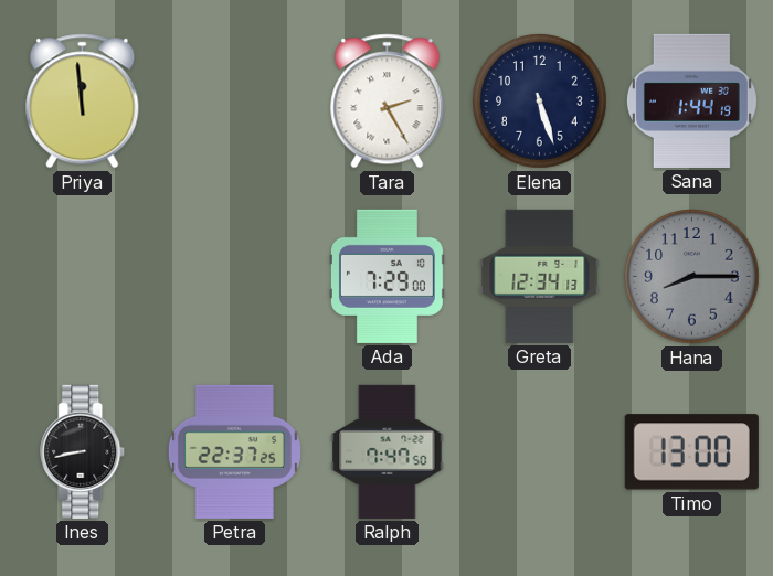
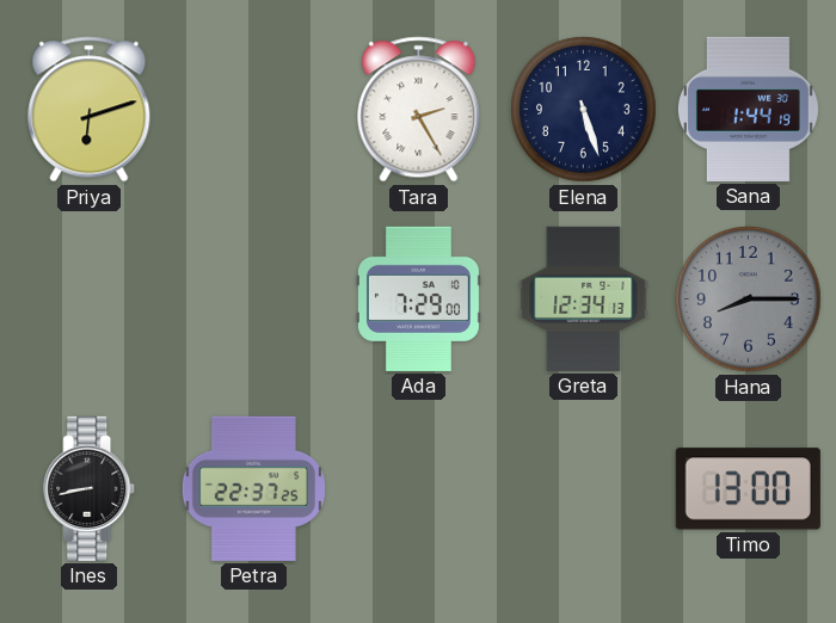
Priya: 11:59 -> 6:12
Ralph: 7:47 -> none
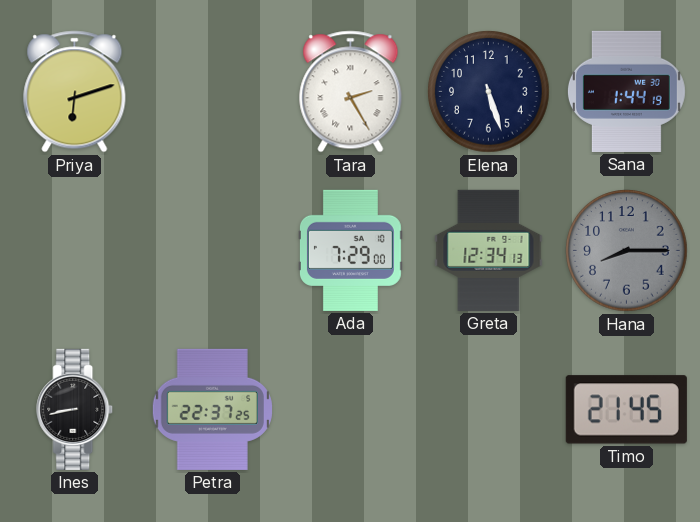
Timo: 13:00 -> 21:45
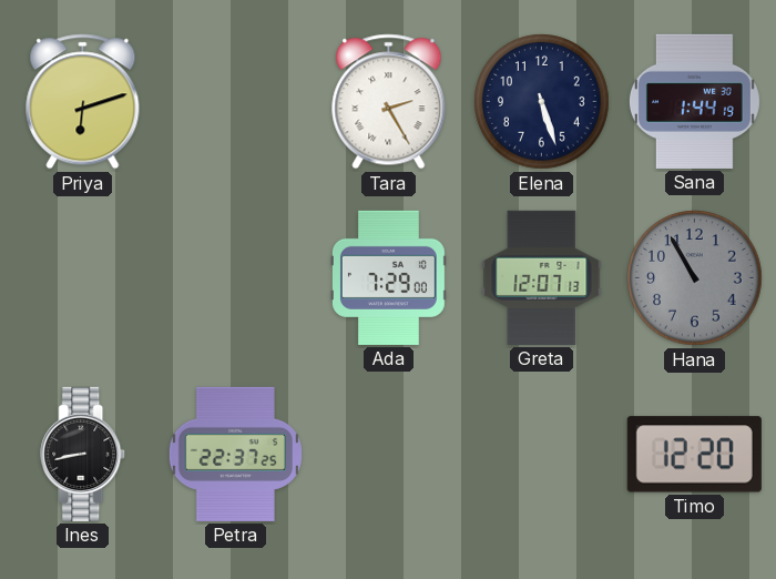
Greta: 12:34 -> 12:07
Hana: 8:15 -> 10:55
Timo: 21:45 -> 12:20
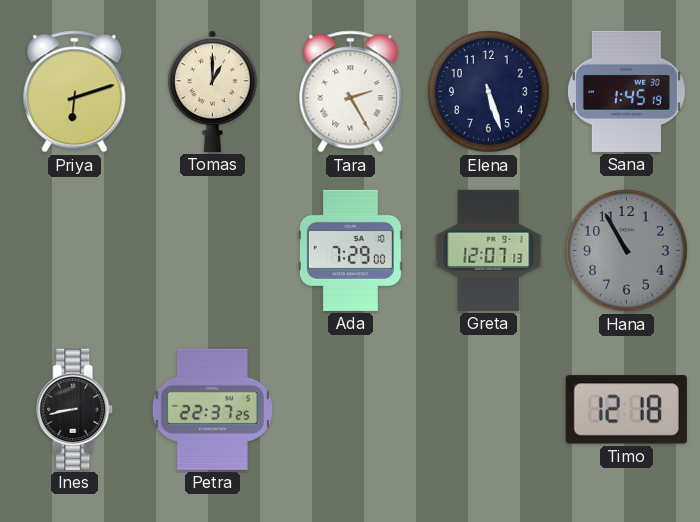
Tomas: none -> 1:00
Sana: 1:44 -> 1:45
Timo: 12:20 -> 12:18
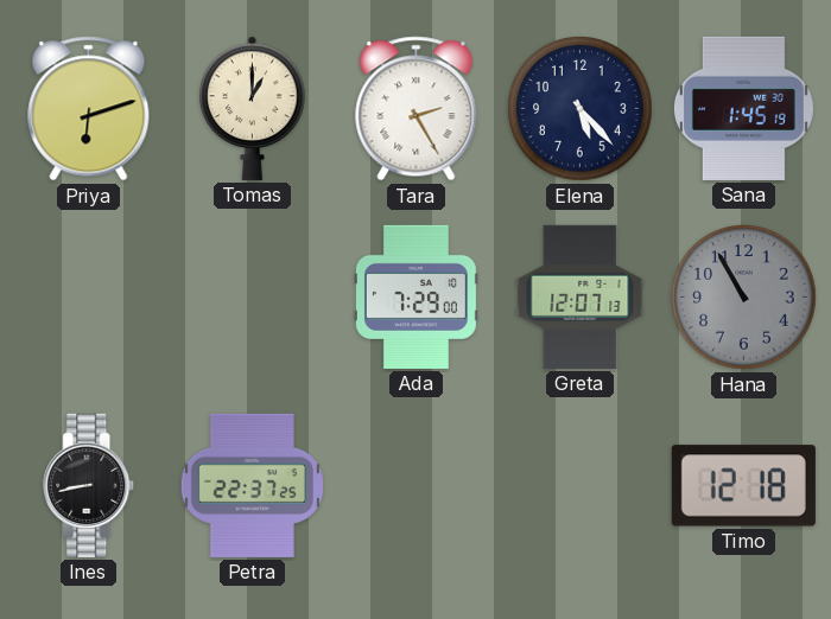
Elena: 5:27 -> 5:23
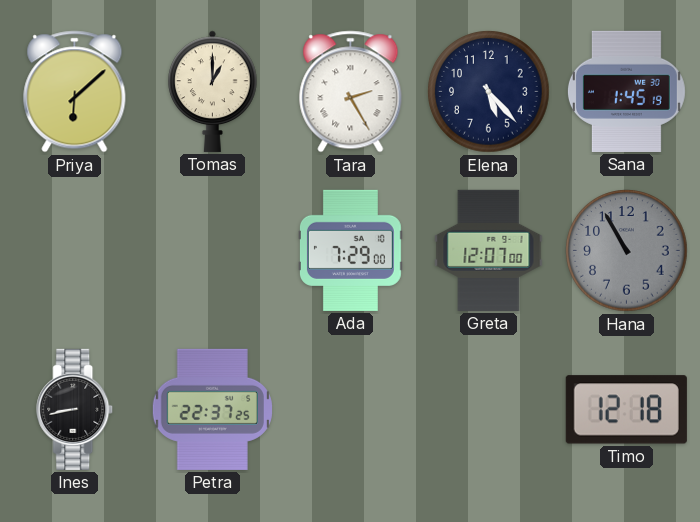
Priya: 6:12 -> 6:08
Greta: 12:07:13 -> 12:07:00
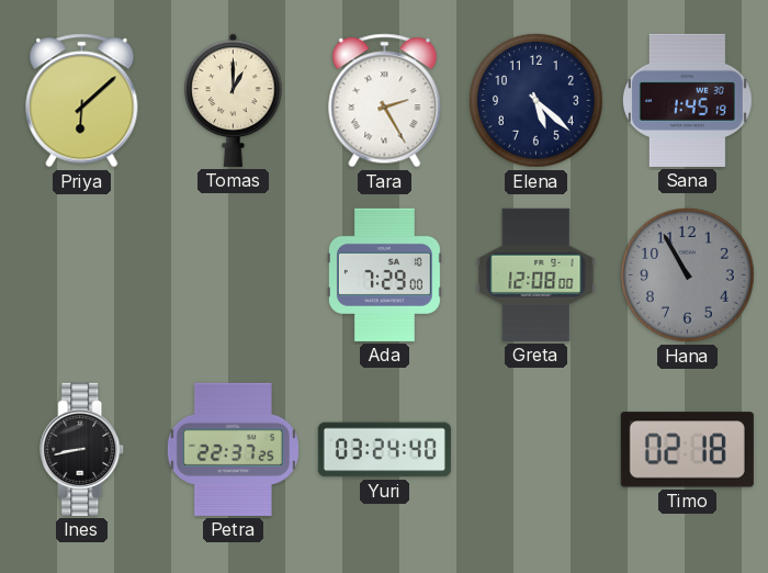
Elena: 5:23 -> 5:22
Greta: 12:07 -> 12:08
Yuri: none -> 03:24
Timo: 12:18 -> 02:18
